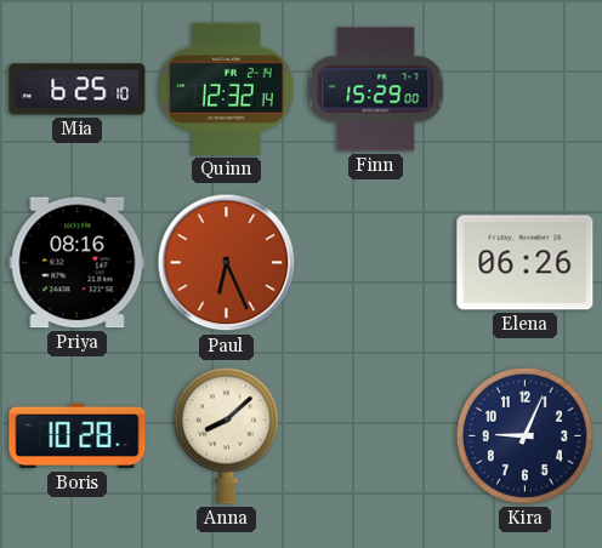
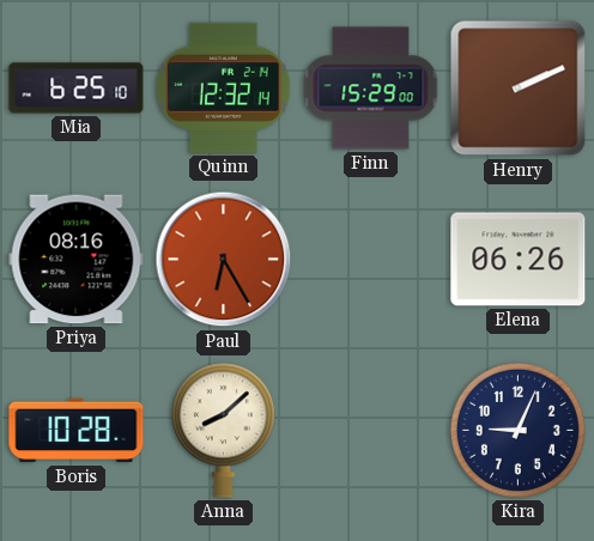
Henry: none -> 2:11
Paul: 6:26 -> 6:25
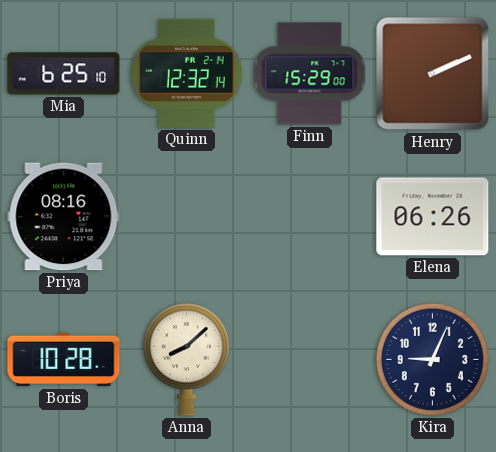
Paul: 6:25 -> none
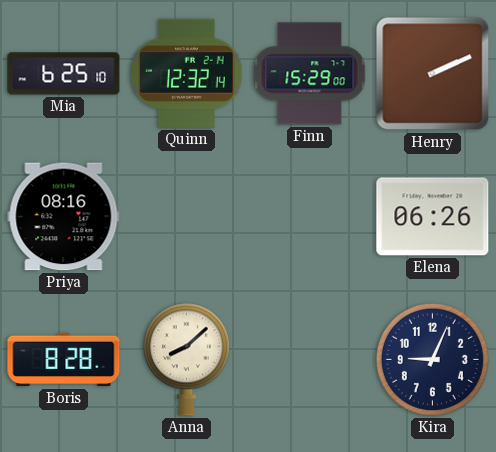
Boris: 10:28 -> 8:28
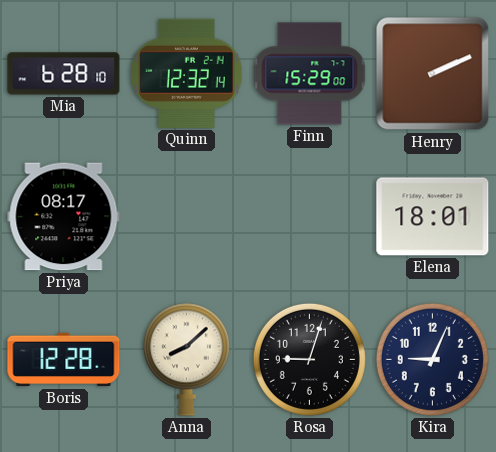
Mia: 6:25 -> 6:28
Priya: 08:16 -> 08:17
Elena: 06:26 -> 18:01
Boris: 8:28 -> 12:28
Rosa: none -> 9:03
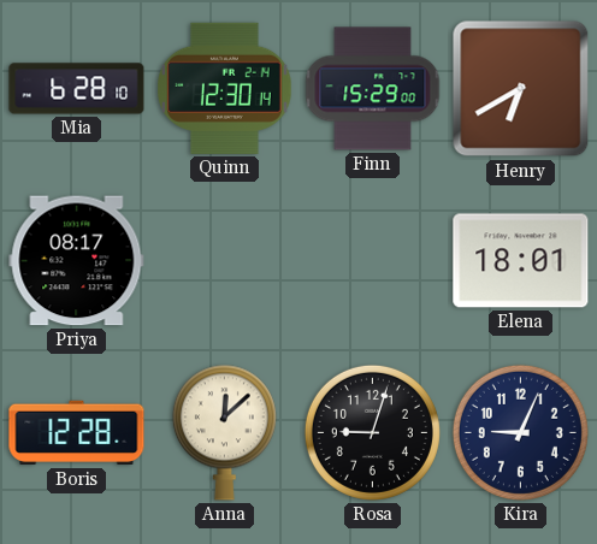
Quinn: 12:32 -> 12:30
Henry: 2:11 -> 6:40
Anna: 8:08 -> 12:08
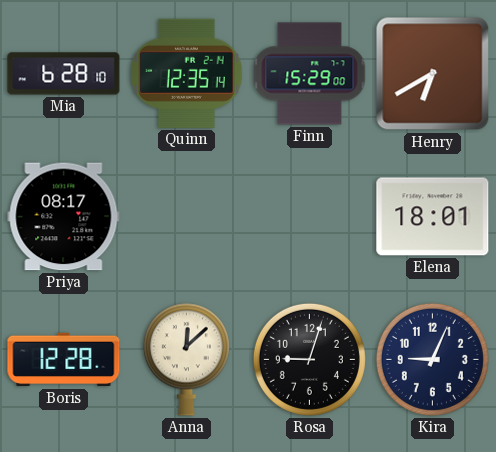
Quinn: 12:30 -> 12:35
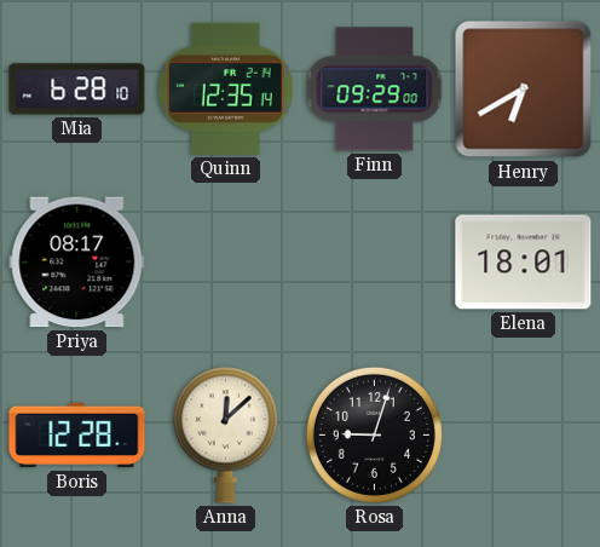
Finn: 15:29 -> 09:29
Kira: 9:04 -> none
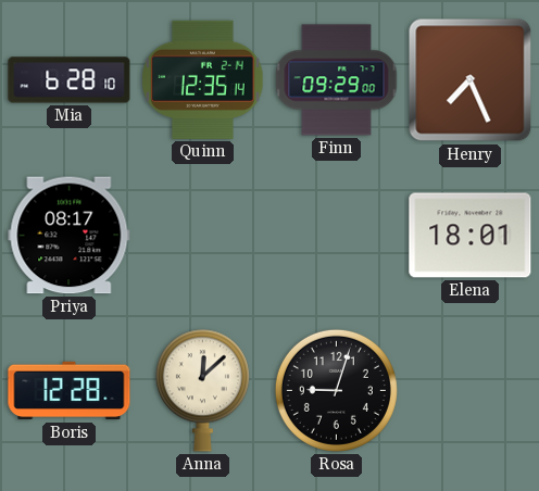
Henry: 6:40 -> 7:26
